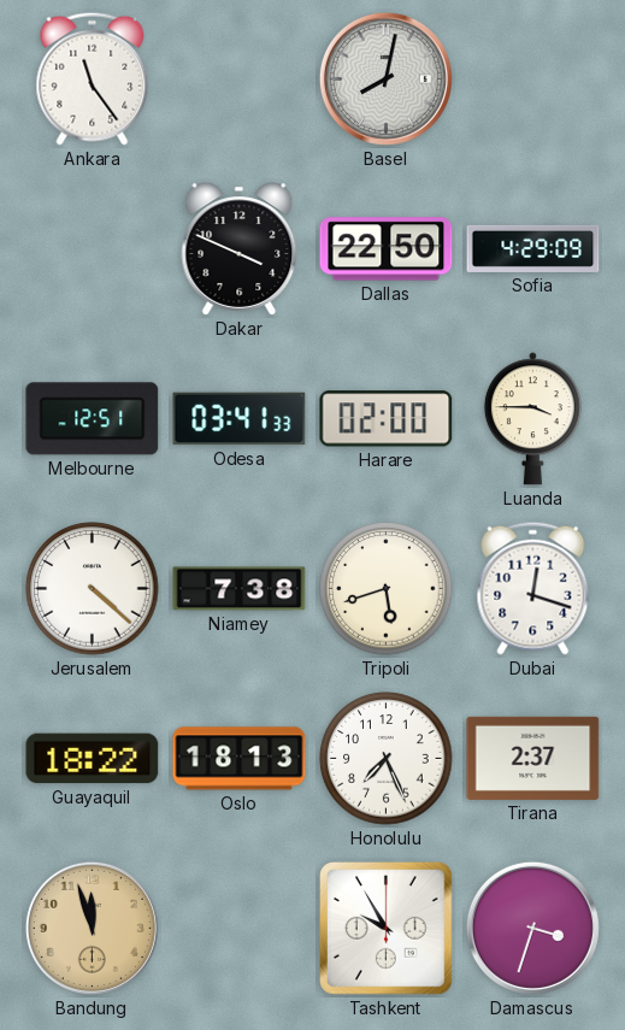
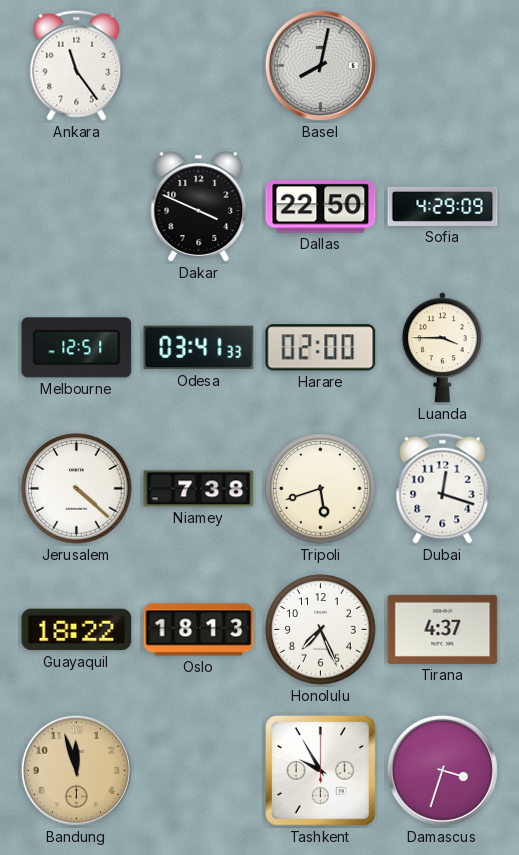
Tirana: 2:37 -> 4:37
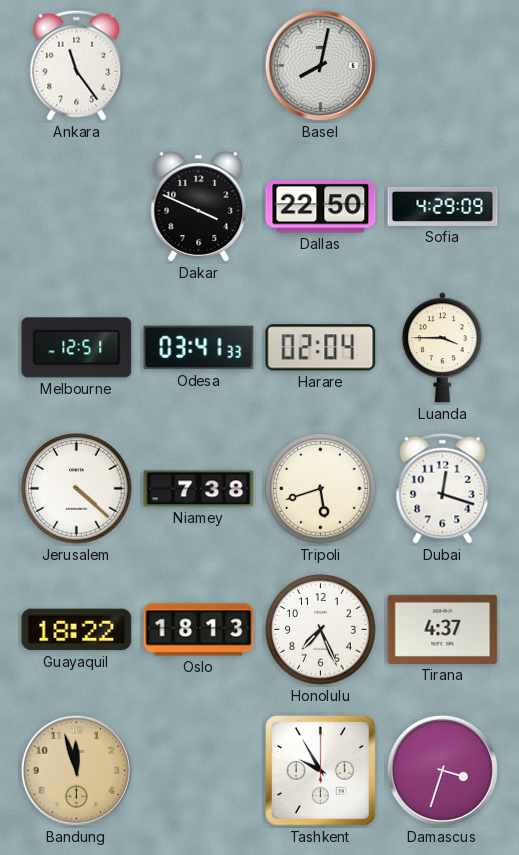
Harare: 02:00 -> 02:04
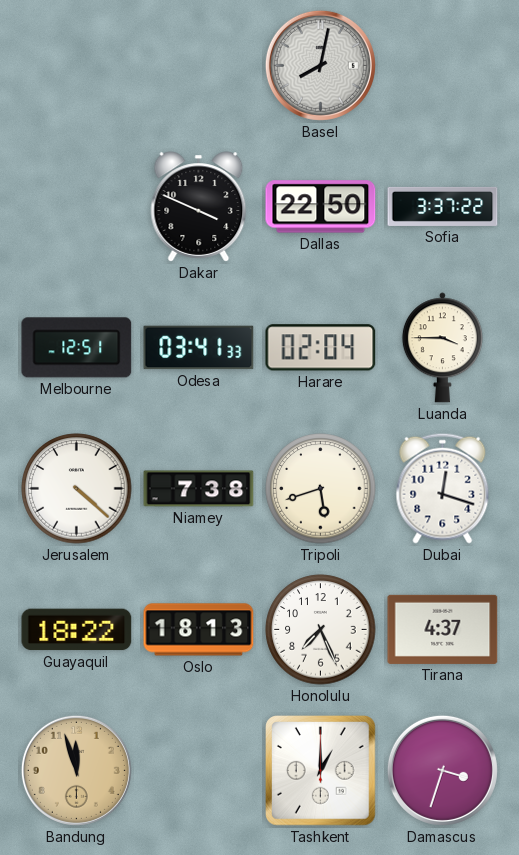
Ankara: 11:24 -> none
Sofia: 4:29 -> 3:37
Tashkent: 9:55 -> 1:00
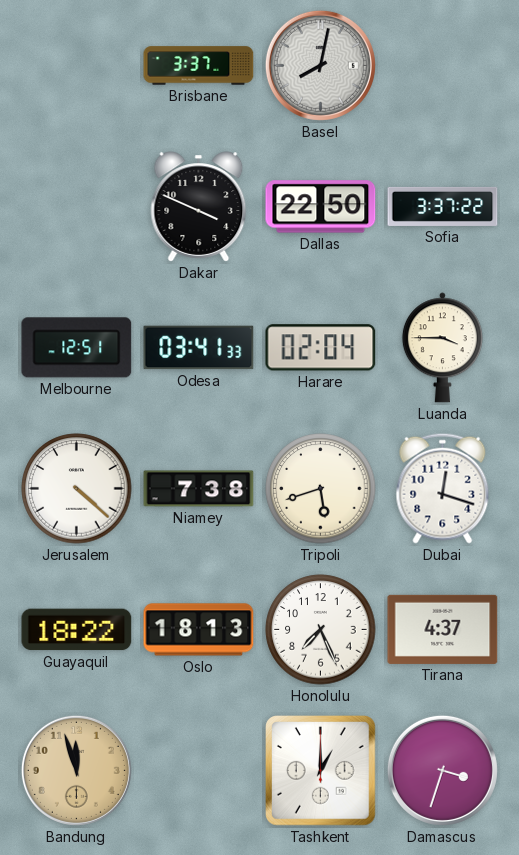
Brisbane: none -> 3:37
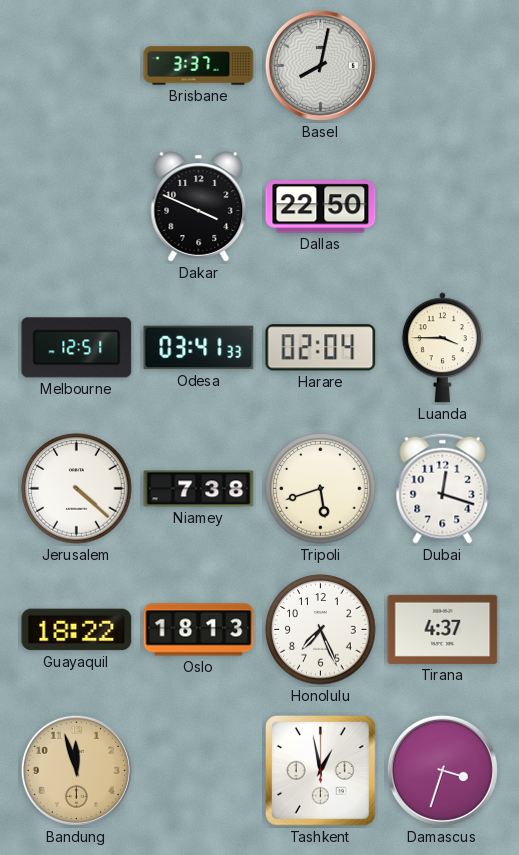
Sofia: 3:37 -> none
Tashkent: 1:00 -> 12:58
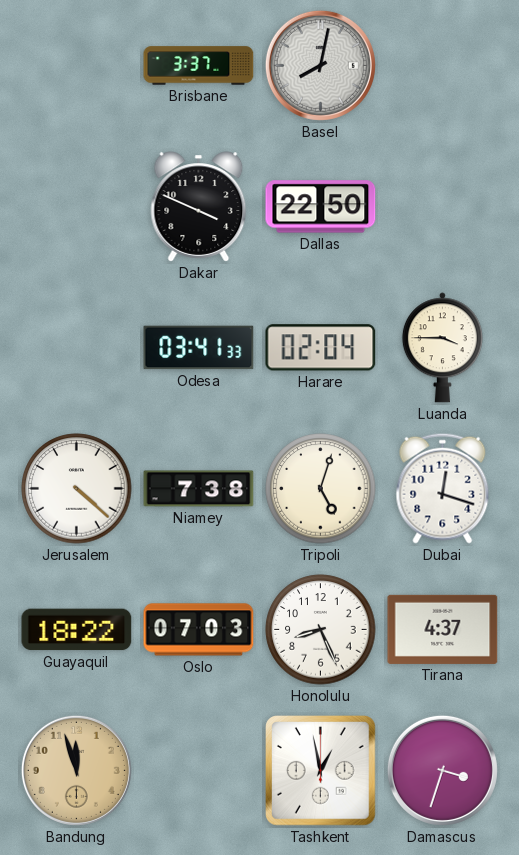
Melbourne: 12:51 -> none
Tripoli: 5:42 -> 5:03
Oslo: 18:13 -> 07:03
Honolulu: 7:26 -> 8:26
